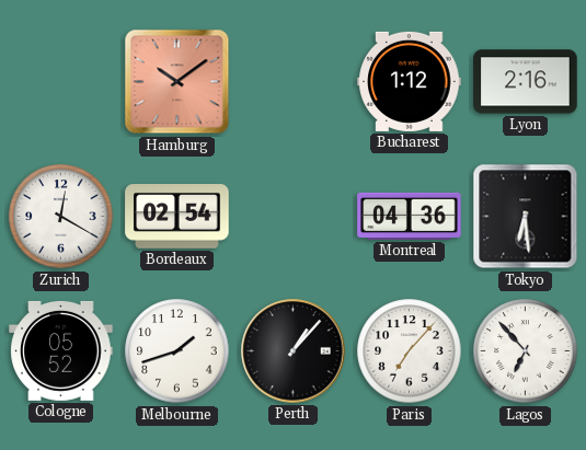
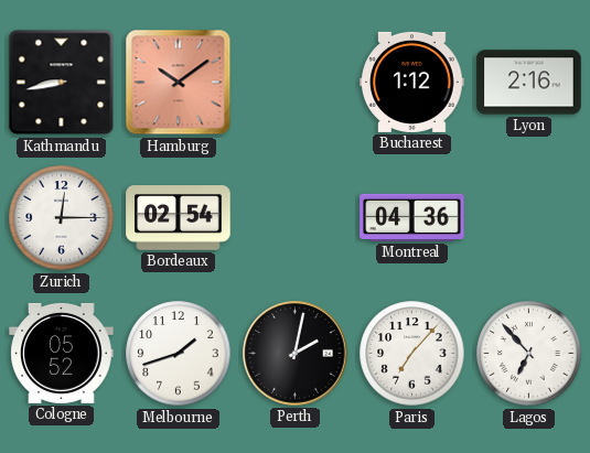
Kathmandu: none -> 8:43
Zurich: 12:20 -> 12:15
Tokyo: 6:29 -> none
Perth: 1:07 -> 2:02
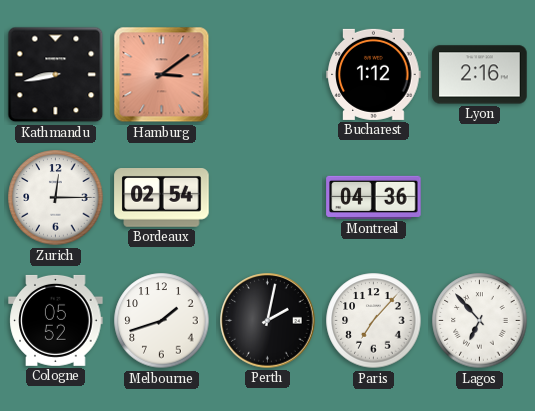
Hamburg: 10:09 -> 3:09
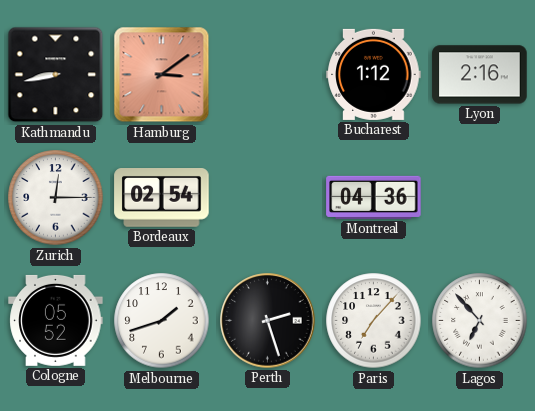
Perth: 2:02 -> 2:27
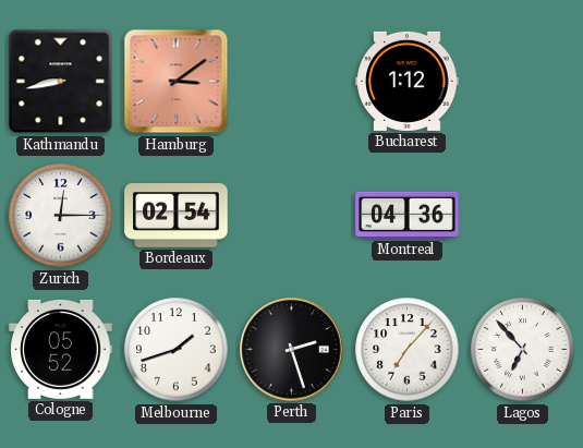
Lyon: 2:16 -> none
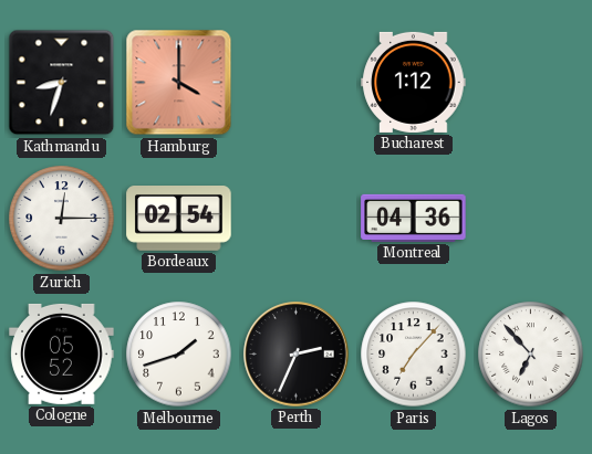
Kathmandu: 8:43 -> 8:33
Hamburg: 3:09 -> 4:00
Perth: 2:27 -> 2:34
